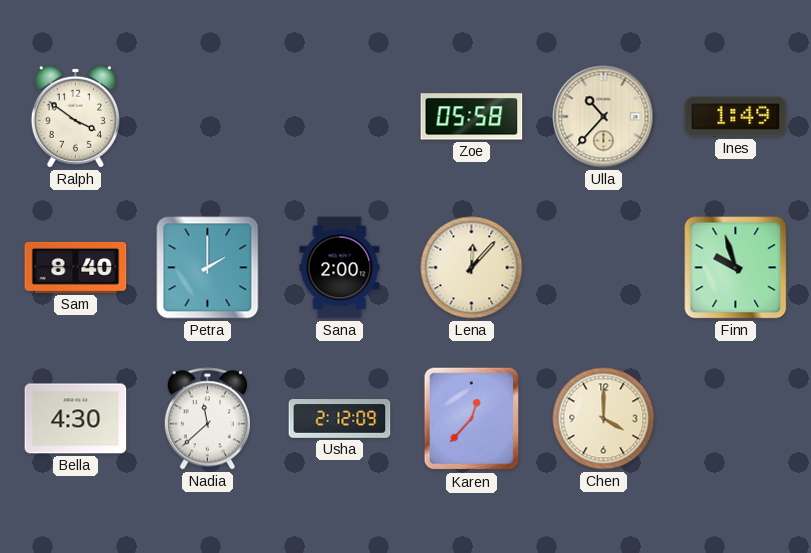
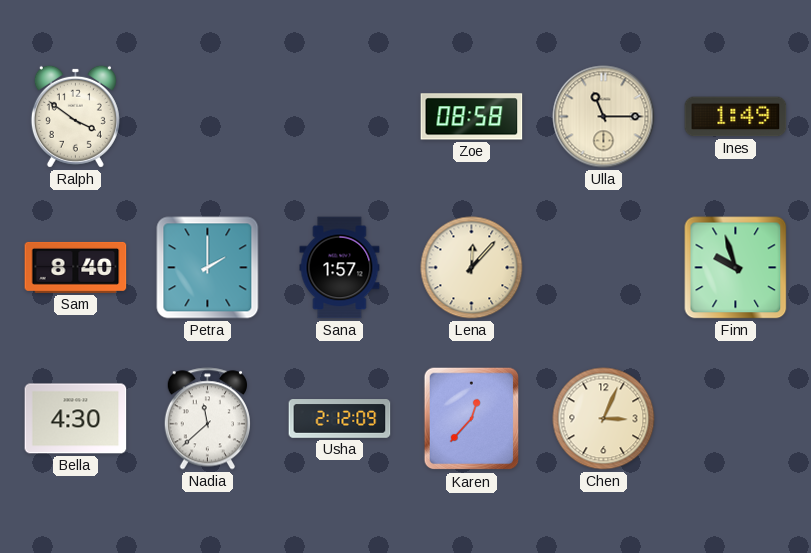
Zoe: 05:58 -> 08:58
Ulla: 10:37 -> 11:15
Sana: 2:00 -> 1:57
Chen: 4:00 -> 3:04
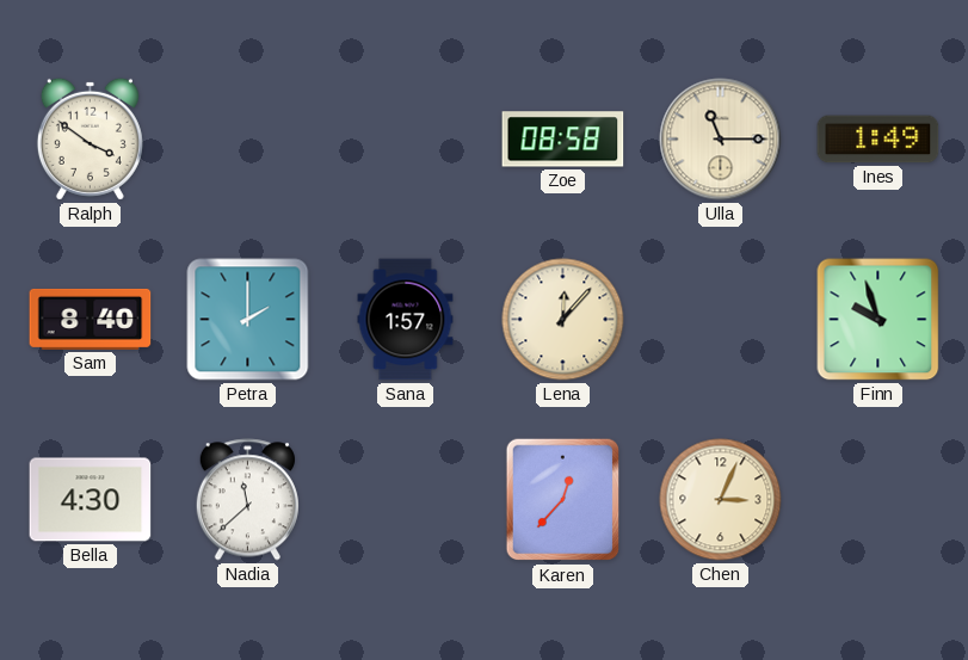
Usha: 2:12 -> none
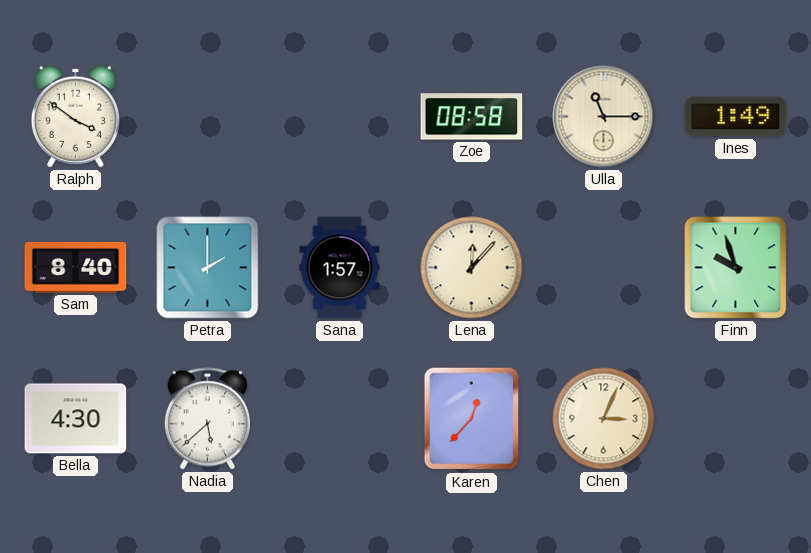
Nadia: 11:38 -> 5:38
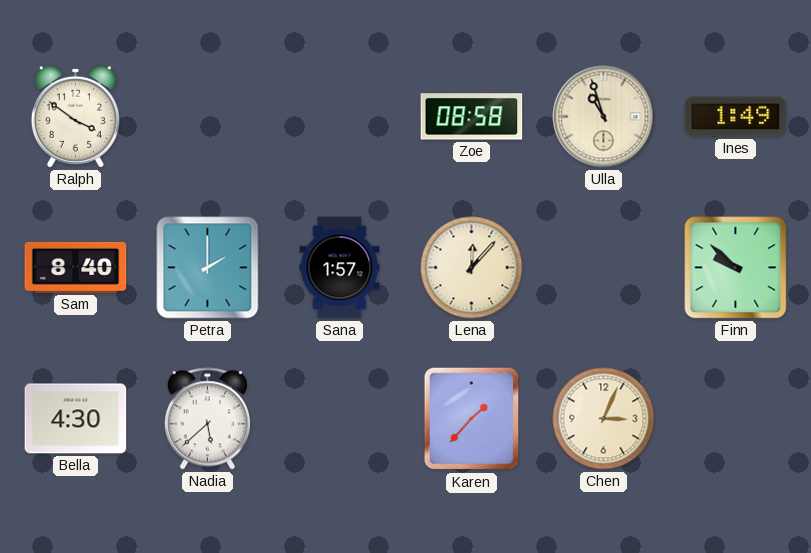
Ulla: 11:15 -> 10:57
Finn: 9:57 -> 9:52
Karen: 12:37 -> 1:37
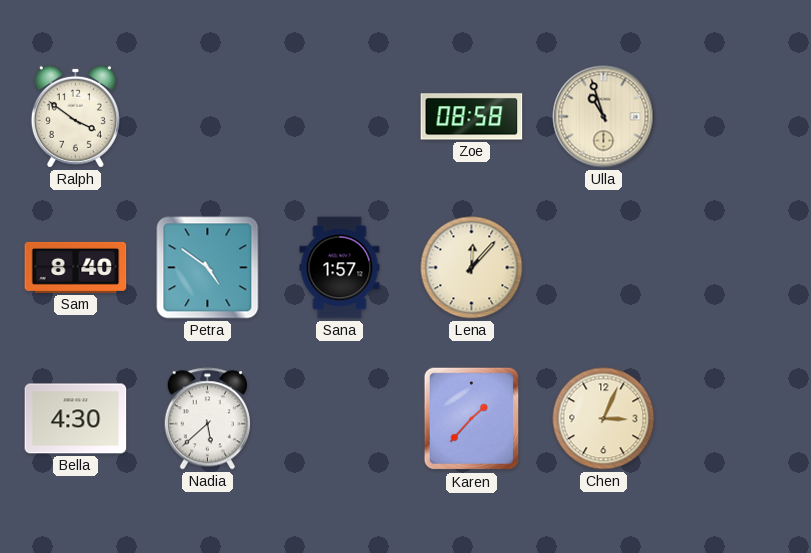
Ines: 1:49 -> none
Petra: 2:00 -> 4:51
Finn: 9:52 -> none
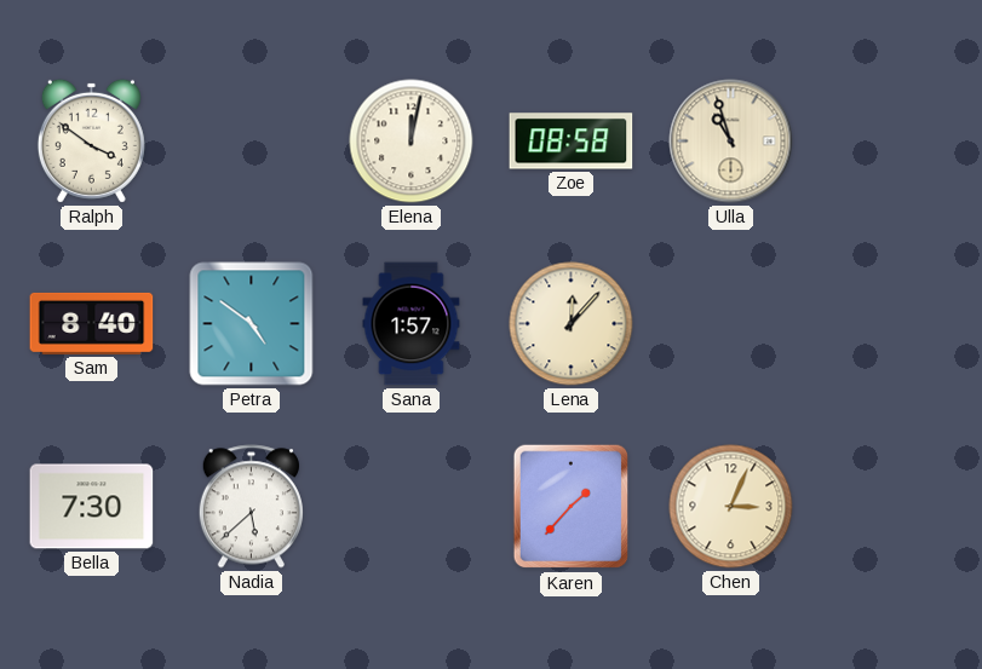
Elena: none -> 12:02
Bella: 4:30 -> 7:30
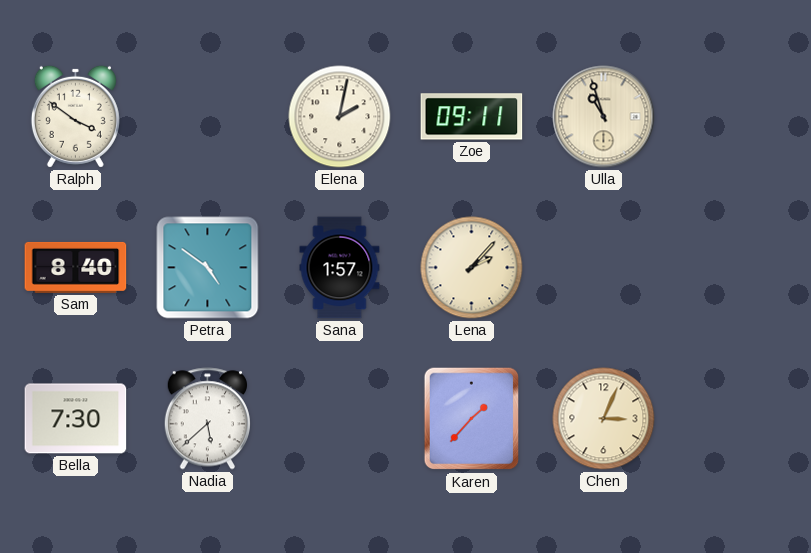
Elena: 12:02 -> 2:02
Zoe: 08:58 -> 09:11
Lena: 12:07 -> 2:07
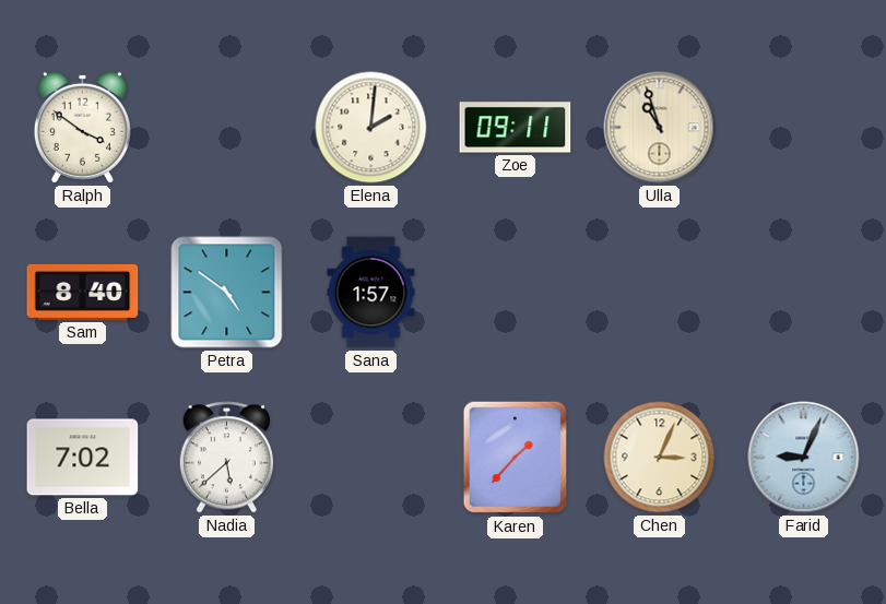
Elena: 2:02 -> 2:01
Lena: 2:07 -> none
Bella: 7:30 -> 7:02
Farid: none -> 9:04
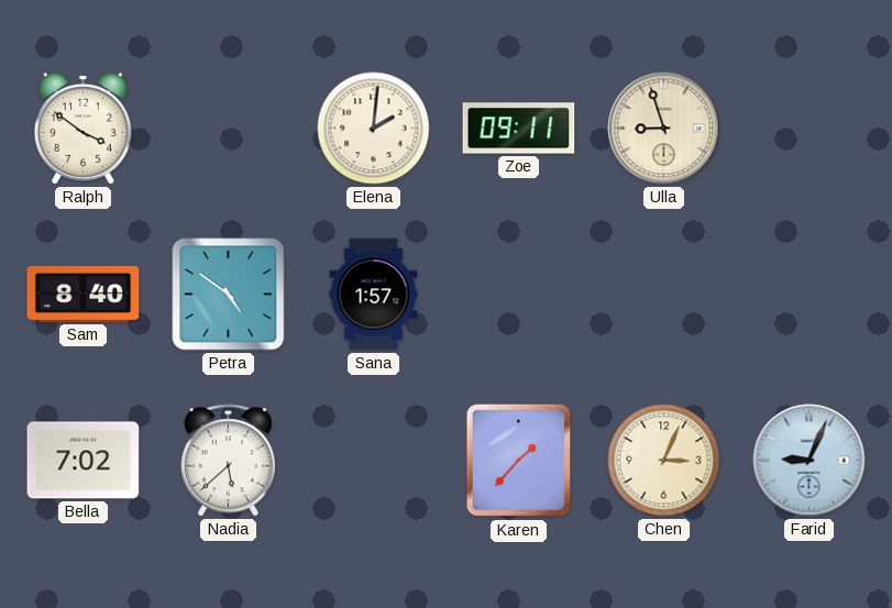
Ulla: 10:57 -> 8:57
